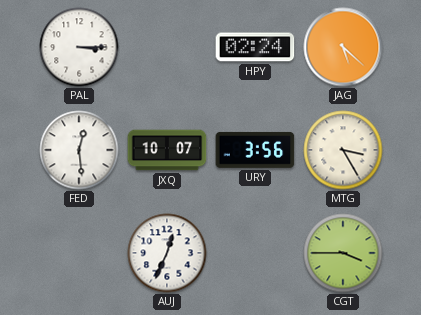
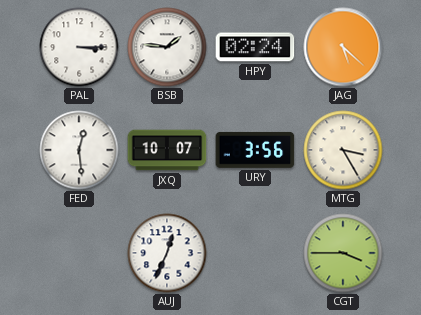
BSB: none -> 1:46
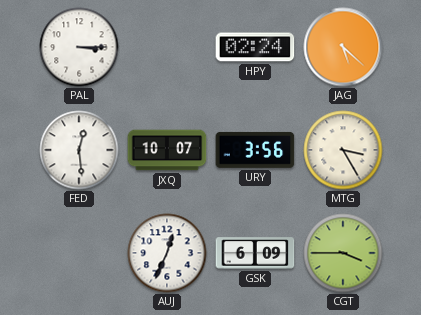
BSB: 1:46 -> none
GSK: none -> 6:09
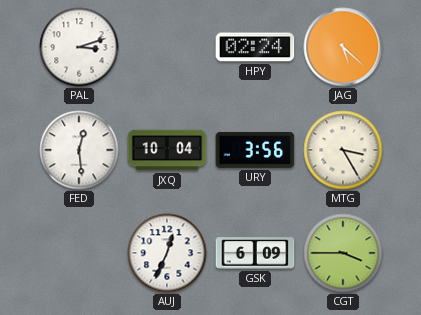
PAL: 3:15 -> 3:12
JXQ: 10:07 -> 10:04
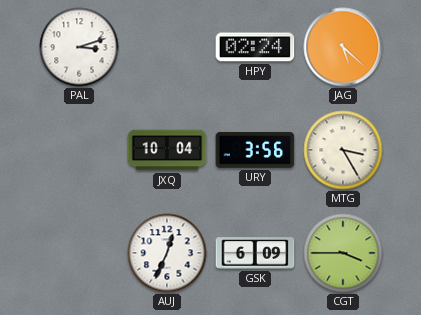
FED: 12:29 -> none
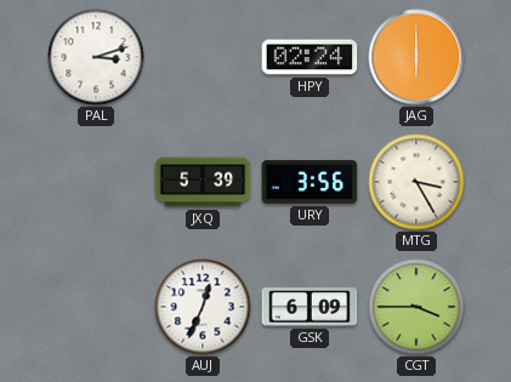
JAG: 5:22 -> 6:00
JXQ: 10:04 -> 5:39
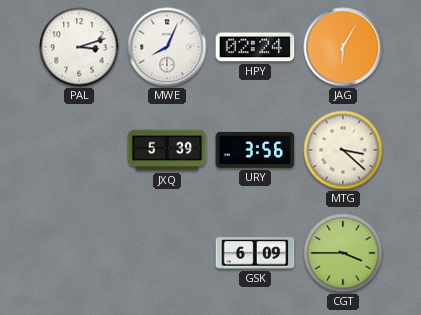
MWE: none -> 8:04
JAG: 6:00 -> 6:05
MTG: 3:25 -> 3:22
AUJ: 12:34 -> none
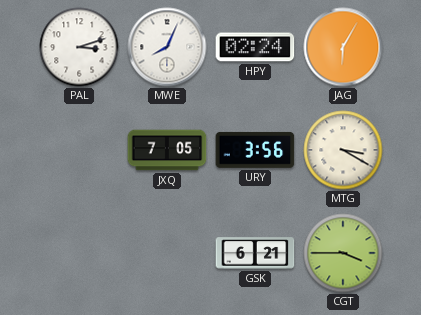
JXQ: 5:39 -> 7:05
MTG: 3:22 -> 3:20
GSK: 6:09 -> 6:21
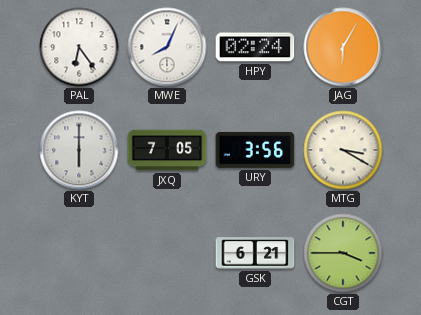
PAL: 3:12 -> 6:24
KYT: none -> 6:00
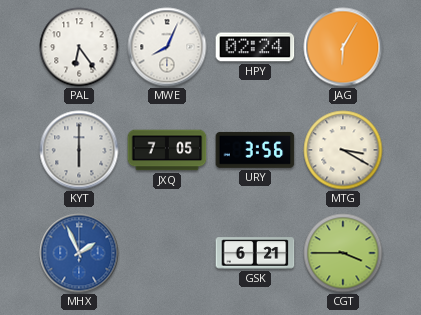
MHX: none -> 1:56
